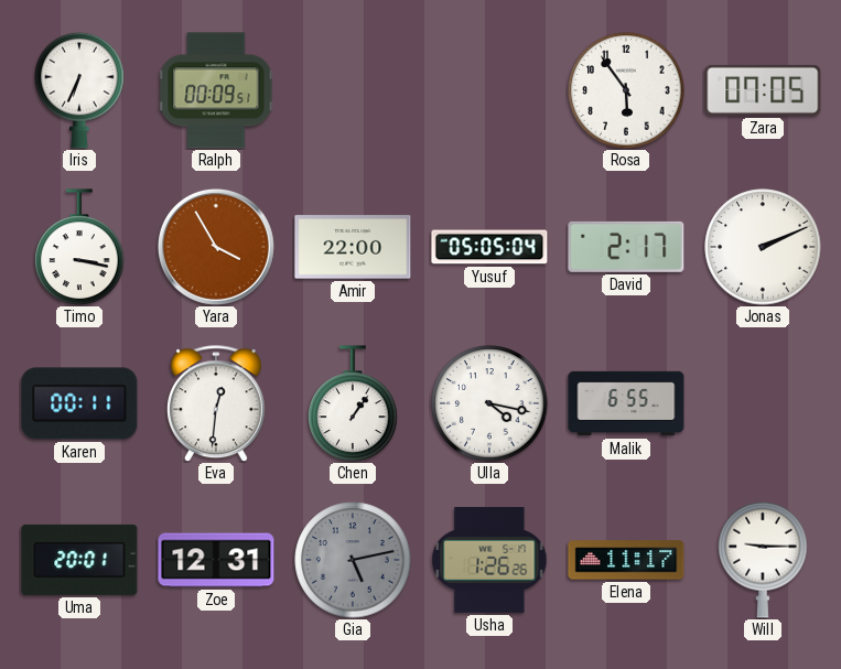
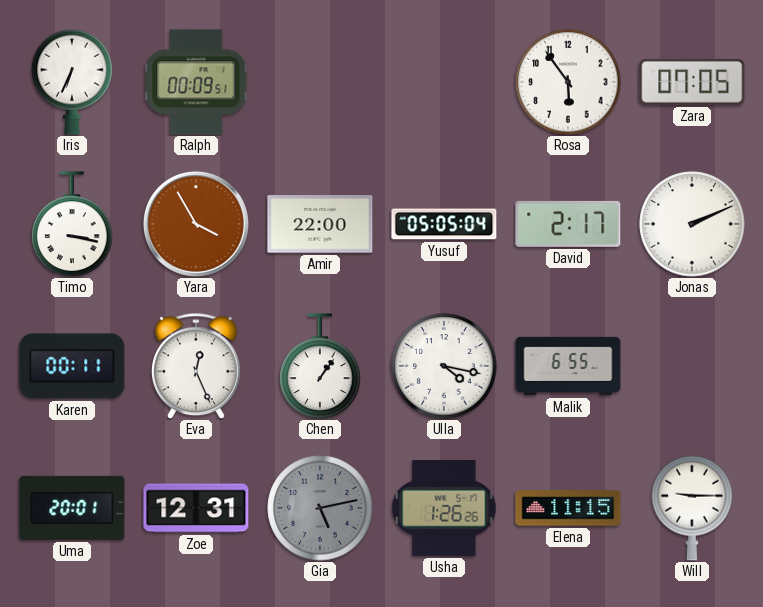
Eva: 12:31 -> 12:26
Elena: 11:17 -> 11:15
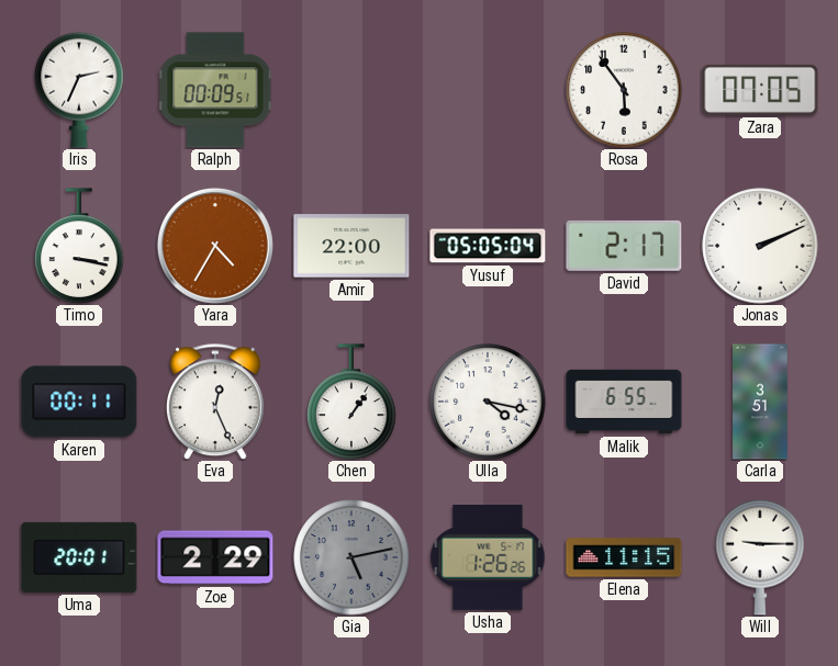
Iris: 6:34 -> 2:34
Yara: 3:55 -> 4:35
Carla: none -> 3:51
Zoe: 12:31 -> 2:29
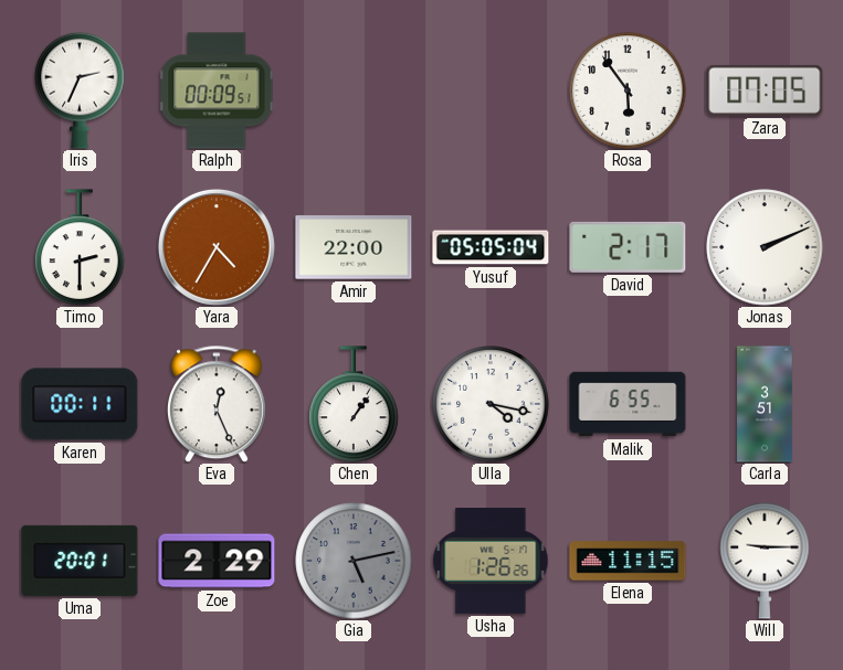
Timo: 3:17 -> 2:30
